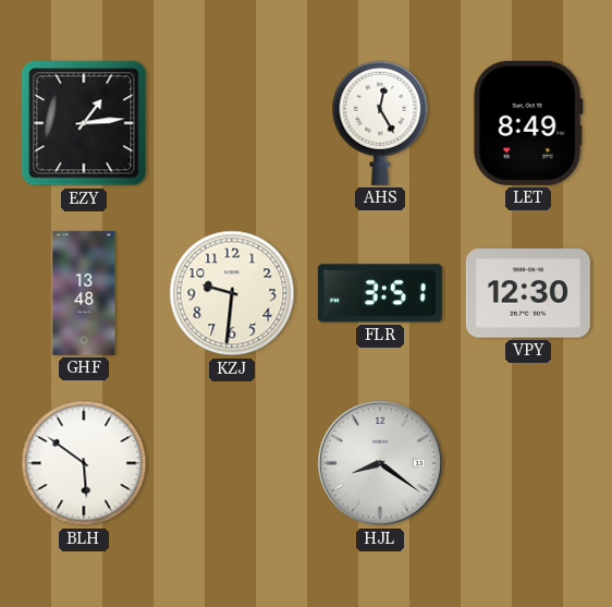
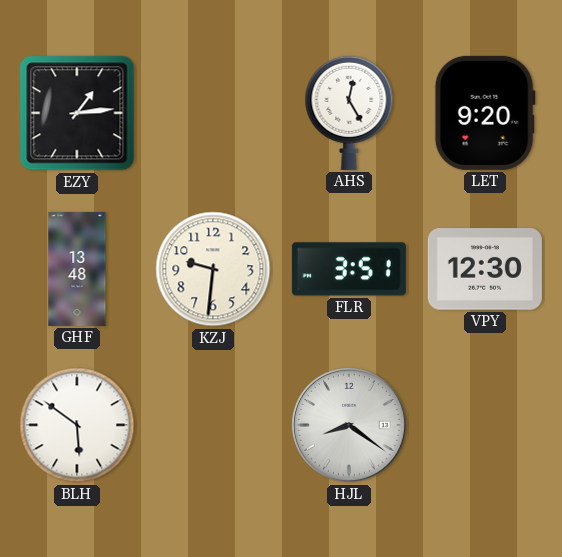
LET: 8:49 -> 9:20
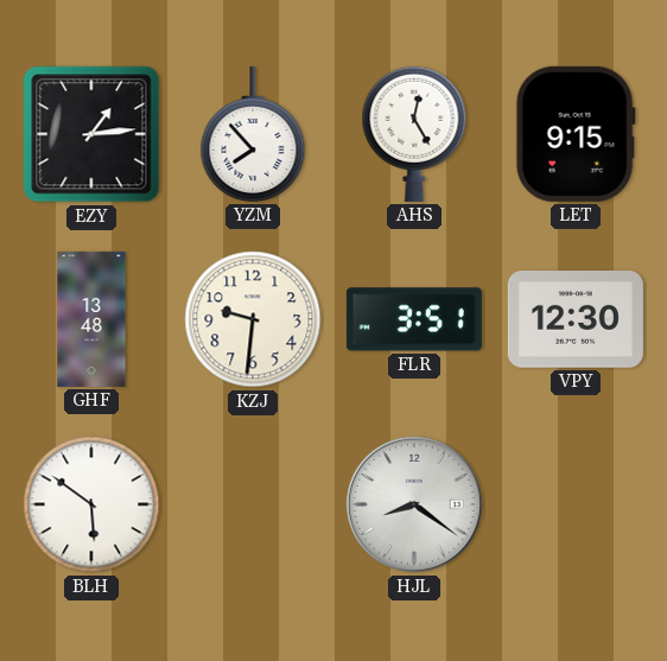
YZM: none -> 7:53
LET: 9:20 -> 9:15
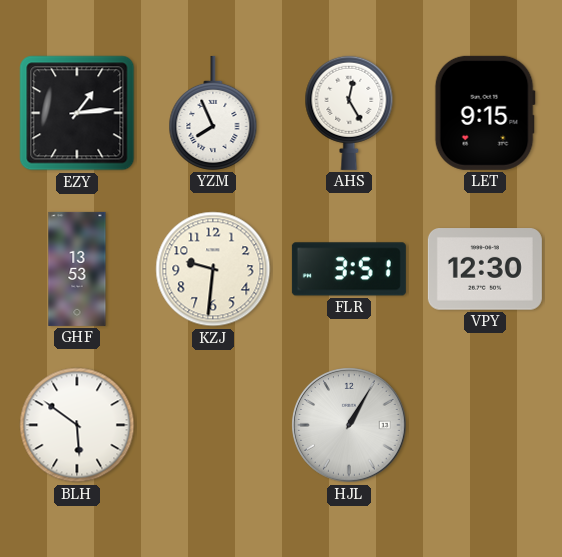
YZM: 7:53 -> 7:56
GHF: 13:48 -> 13:53
HJL: 8:21 -> 1:05
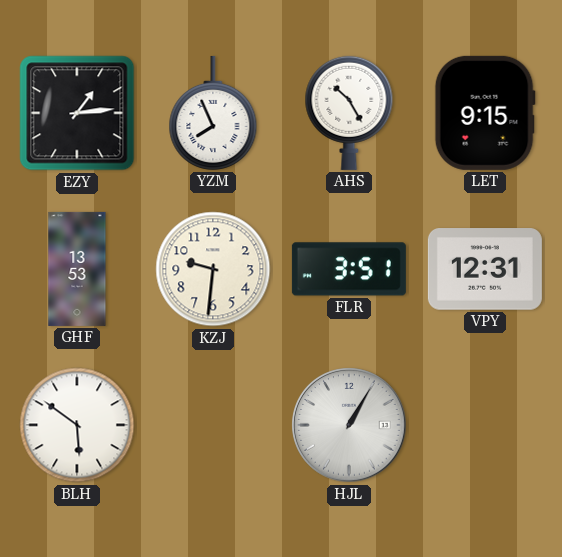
AHS: 12:25 -> 10:25
VPY: 12:30 -> 12:31
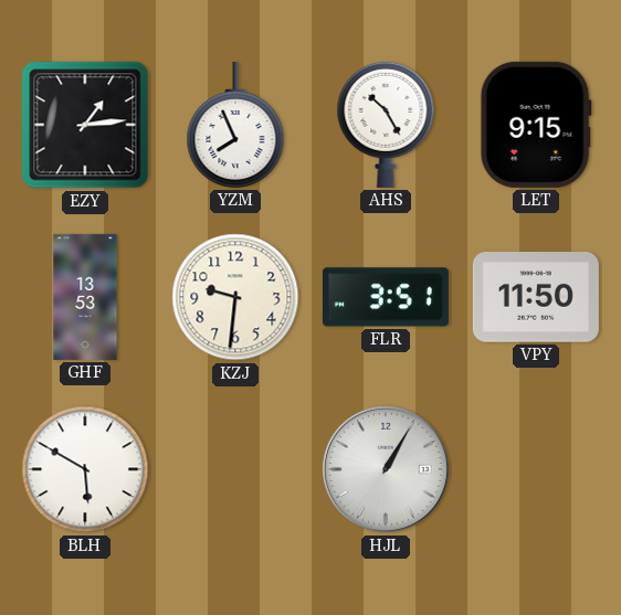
VPY: 12:31 -> 11:50
BLH: 5:51 -> 5:50
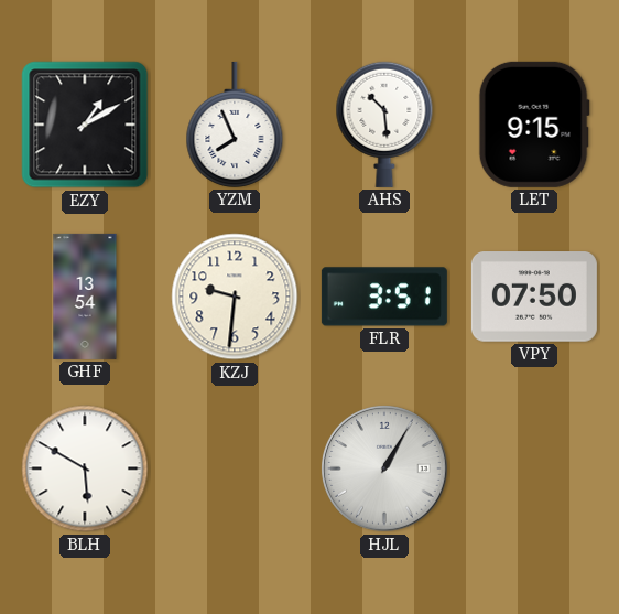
EZY: 1:14 -> 1:10
AHS: 10:25 -> 10:29
GHF: 13:53 -> 13:54
VPY: 11:50 -> 07:50
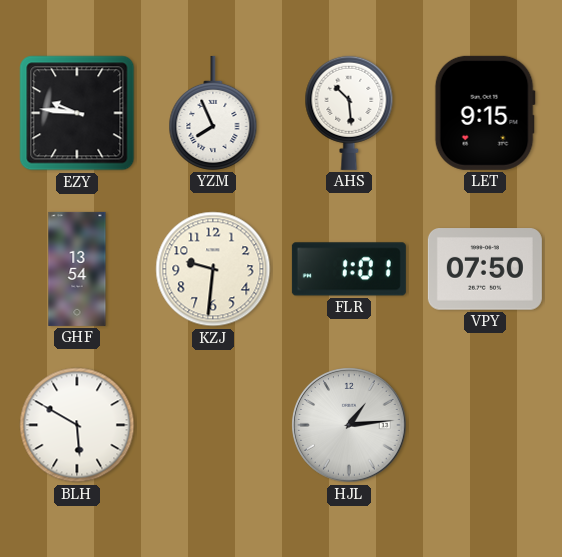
EZY: 1:10 -> 9:46
FLR: 3:51 -> 1:01
HJL: 1:05 -> 1:14
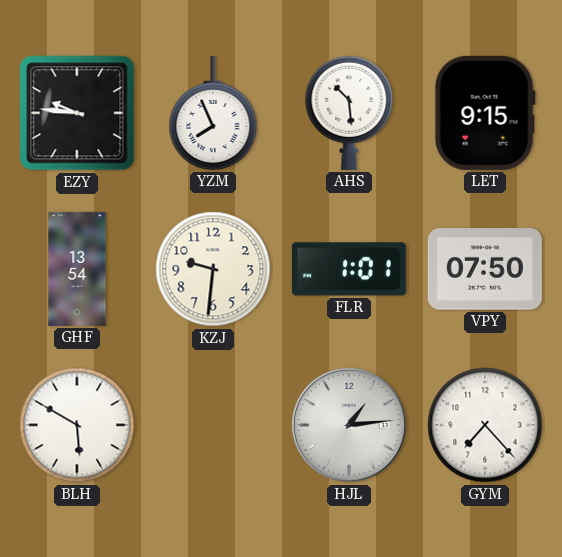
GYM: none -> 7:23
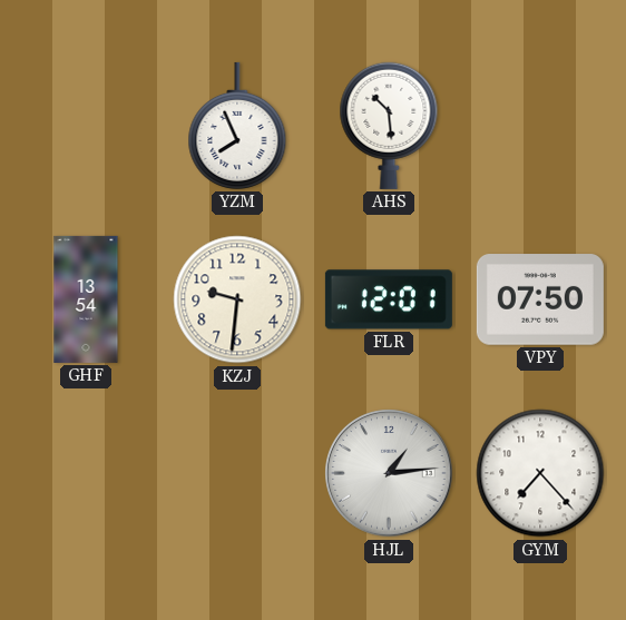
EZY: 9:46 -> none
LET: 9:15 -> none
FLR: 1:01 -> 12:01
BLH: 5:50 -> none
